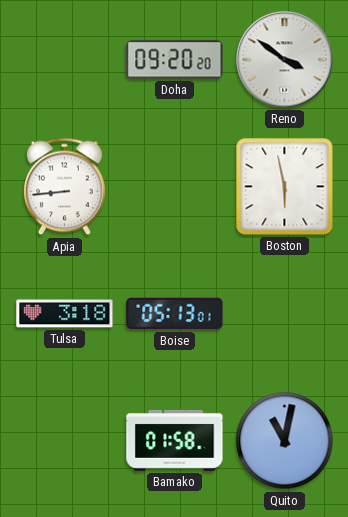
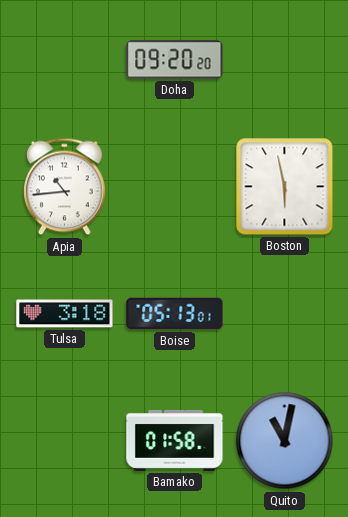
Reno: 3:51 -> none
Apia: 8:44 -> 10:44
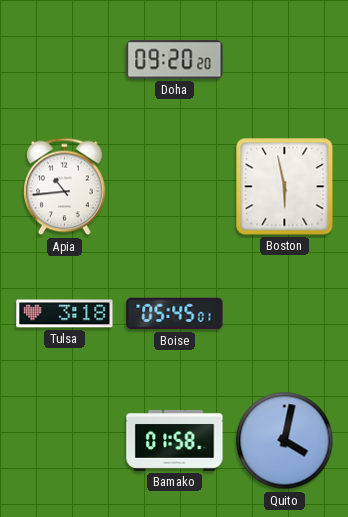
Boise: 05:13 -> 05:45
Quito: 11:02 -> 4:02
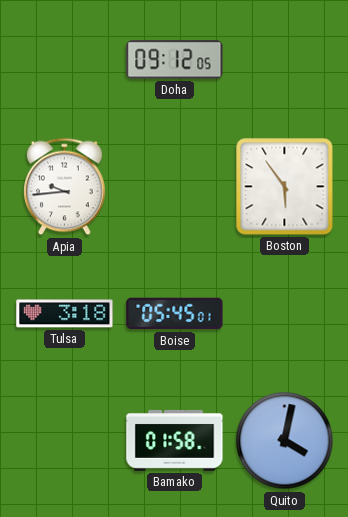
Doha: 09:20 -> 09:12
Apia: 10:44 -> 9:44
Boston: 5:58 -> 5:54
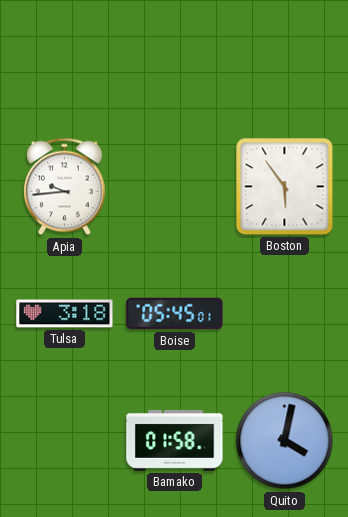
Doha: 09:12 -> none
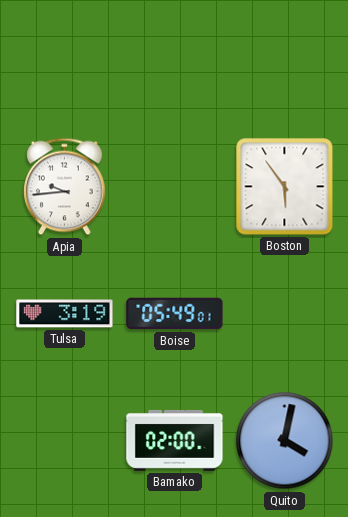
Tulsa: 3:18 -> 3:19
Boise: 05:45 -> 05:49
Bamako: 01:58 -> 02:00
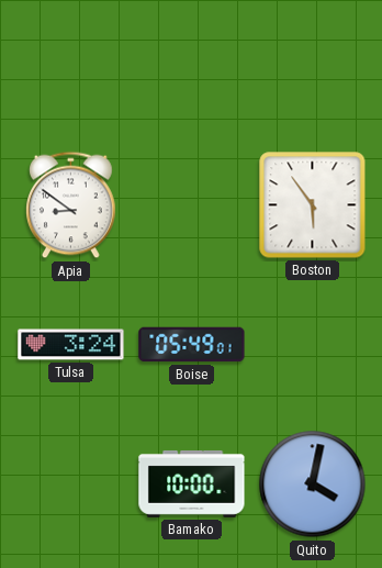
Apia: 9:44 -> 8:51
Tulsa: 3:19 -> 3:24
Bamako: 02:00 -> 10:00
